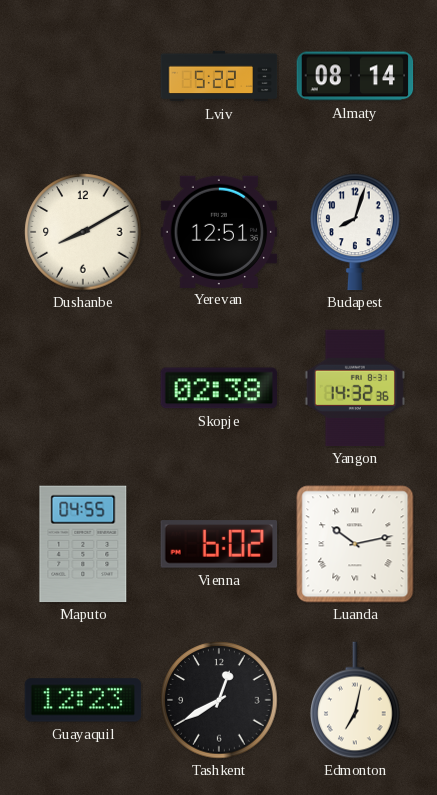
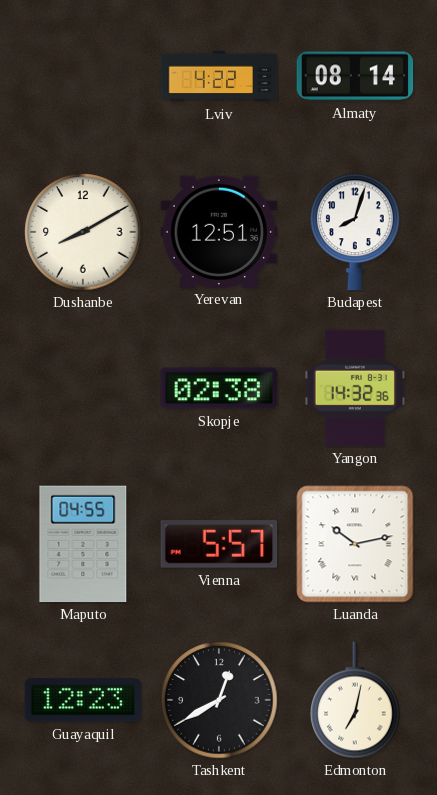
Lviv: 5:22 -> 4:22
Vienna: 6:02 -> 5:57
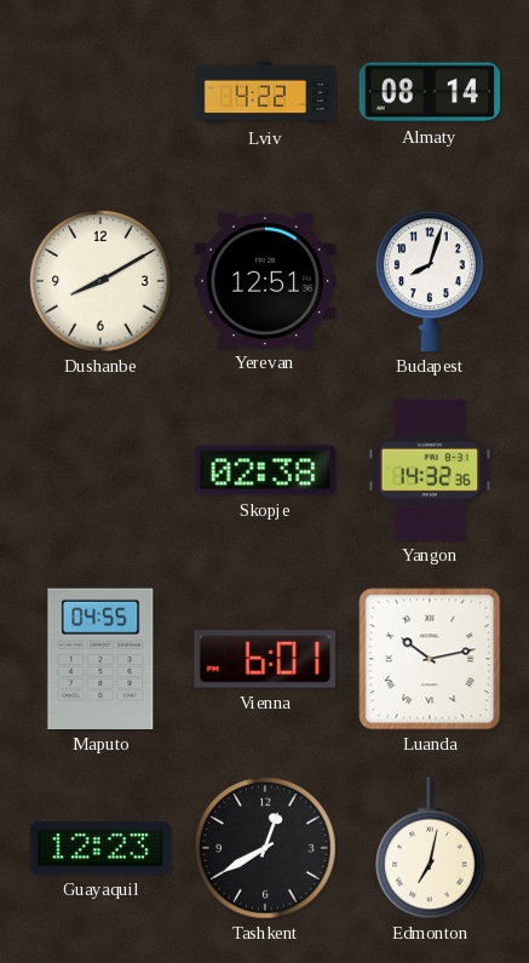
Vienna: 5:57 -> 6:01
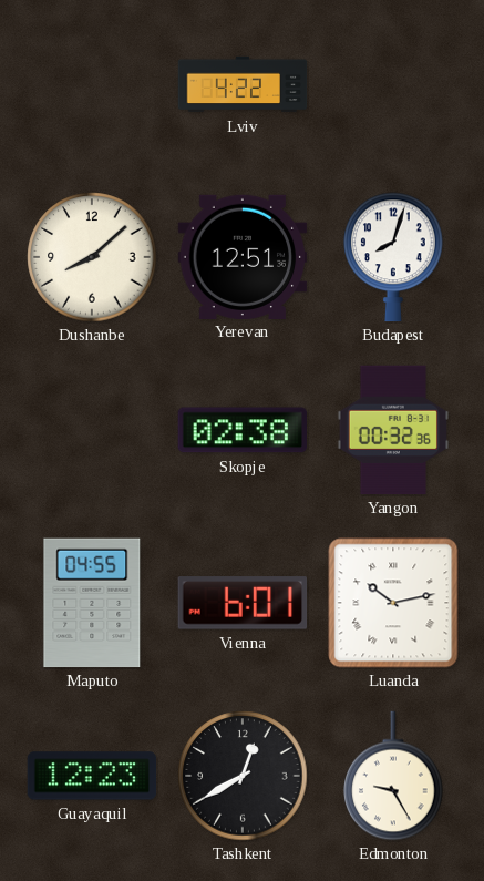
Almaty: 08:14 -> none
Dushanbe: 8:10 -> 8:08
Yangon: 14:32 -> 00:32
Edmonton: 7:02 -> 9:25
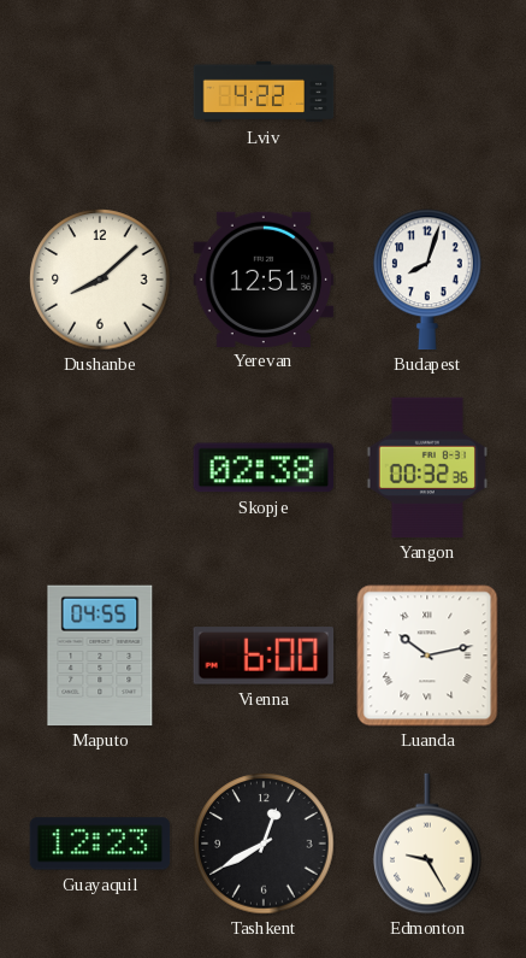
Vienna: 6:01 -> 6:00
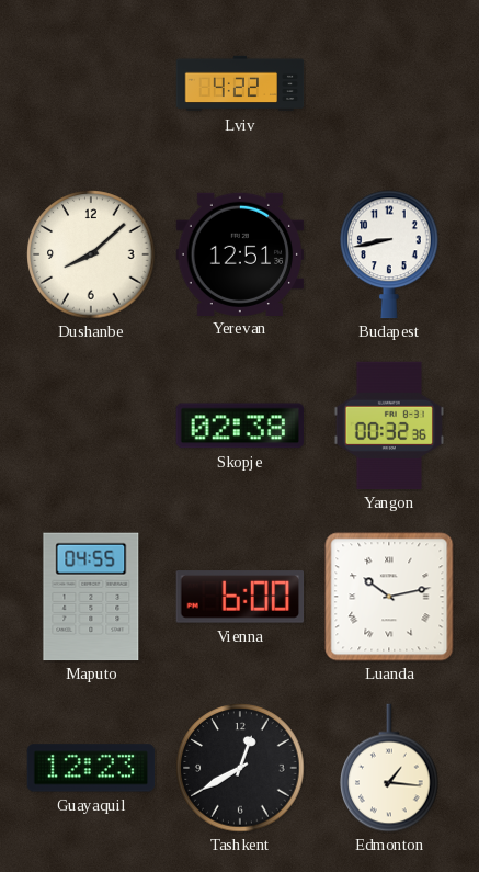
Budapest: 8:03 -> 8:43
Edmonton: 9:25 -> 1:16
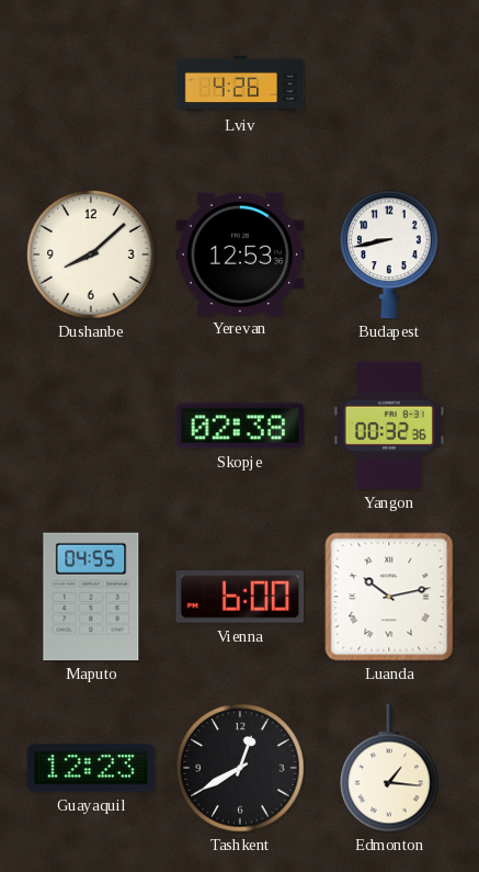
Lviv: 4:22 -> 4:26
Yerevan: 12:51 -> 12:53
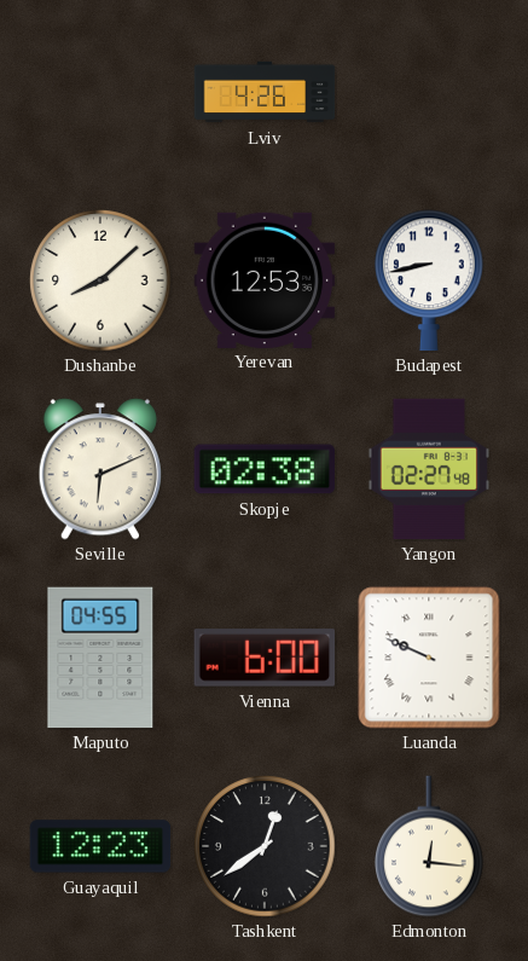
Seville: none -> 6:11
Yangon: 00:32 -> 02:27
Luanda: 10:13 -> 9:49
Tashkent: 12:40 -> 12:39
Edmonton: 1:16 -> 12:16
